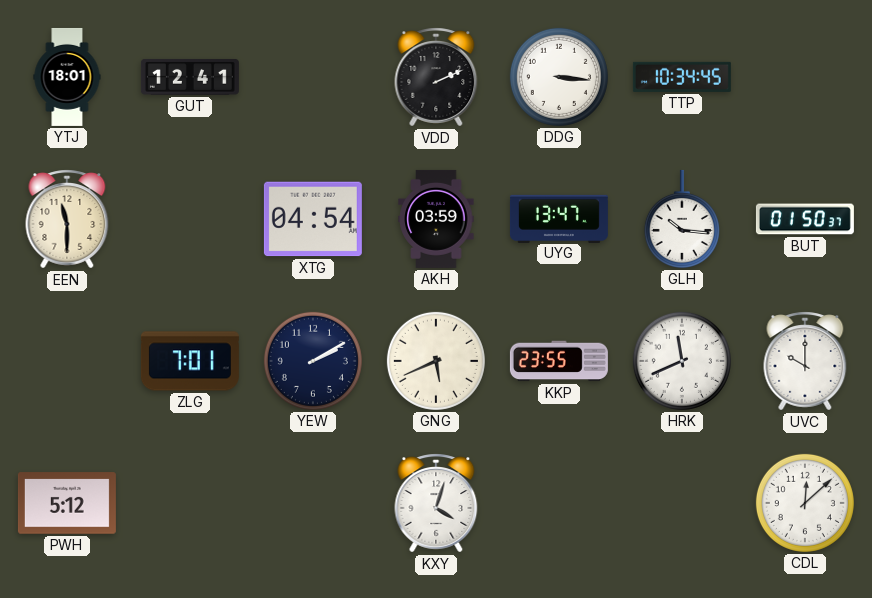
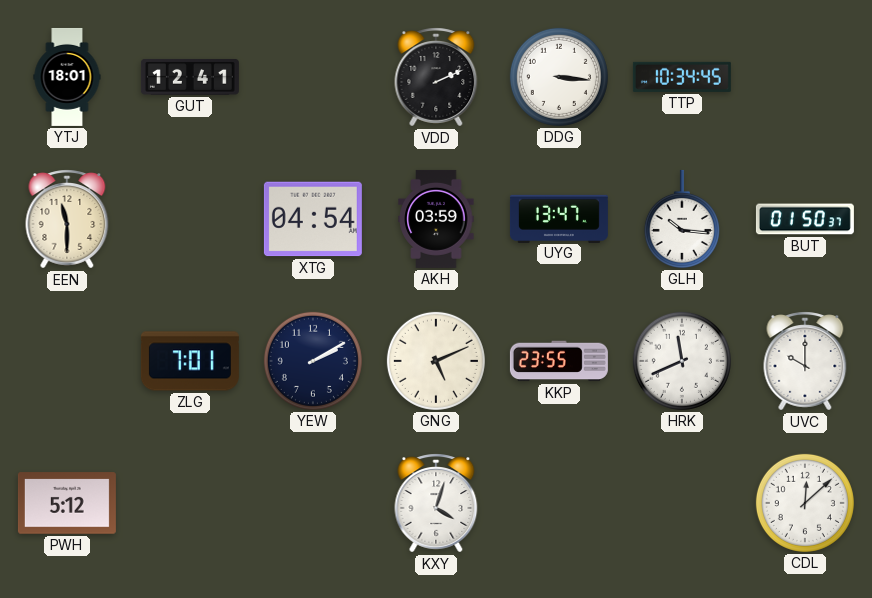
GNG: 5:41 -> 5:11
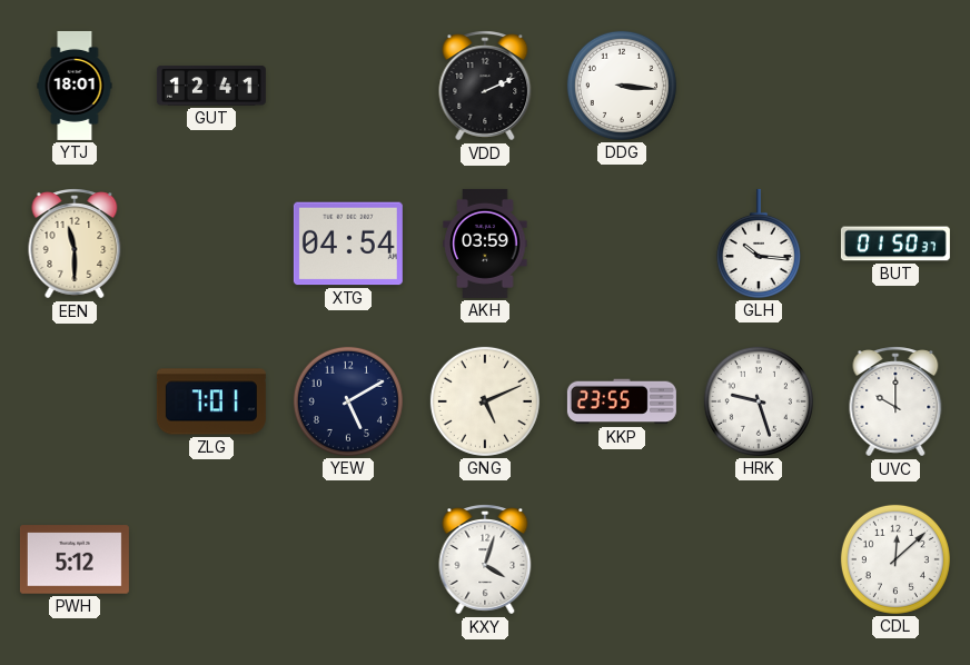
TTP: 10:34 -> none
UYG: 13:47 -> none
YEW: 2:10 -> 5:10
HRK: 11:41 -> 9:27
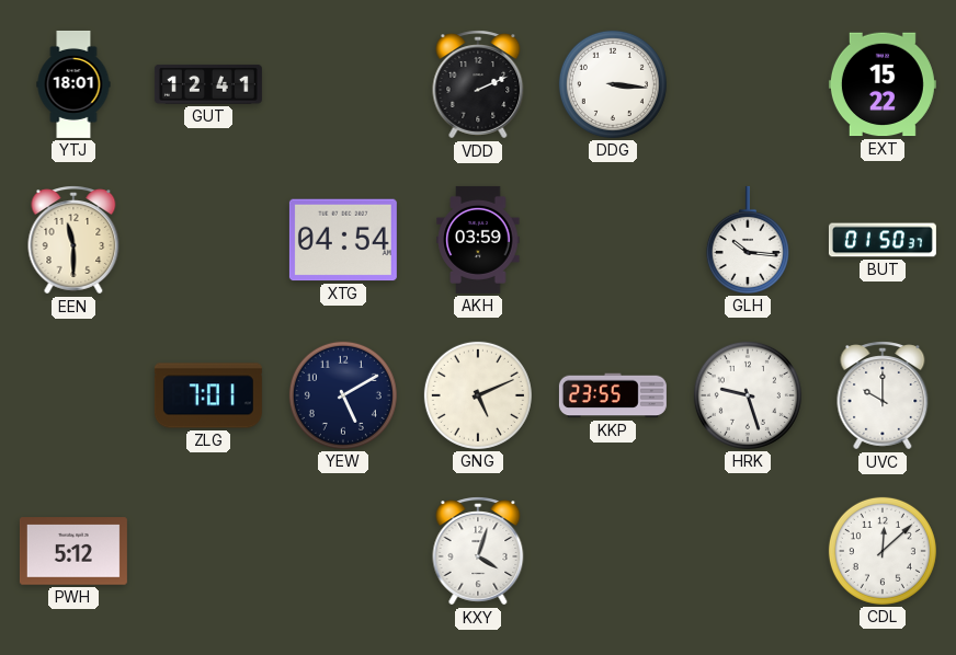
EXT: none -> 15:22
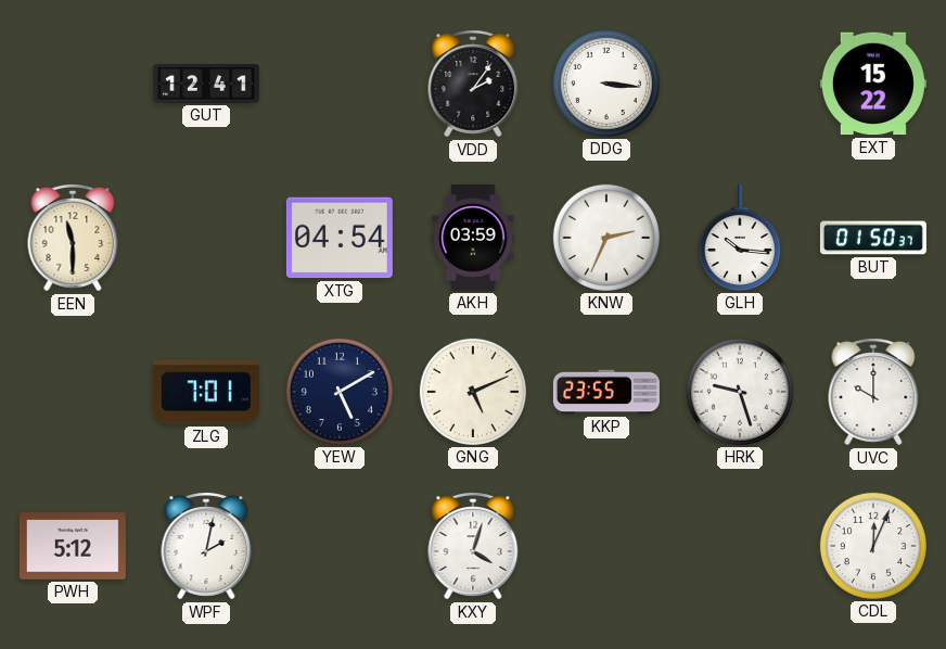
YTJ: 18:01 -> none
VDD: 2:11 -> 2:06
KNW: none -> 2:34
WPF: none -> 2:02
CDL: 12:08 -> 12:04
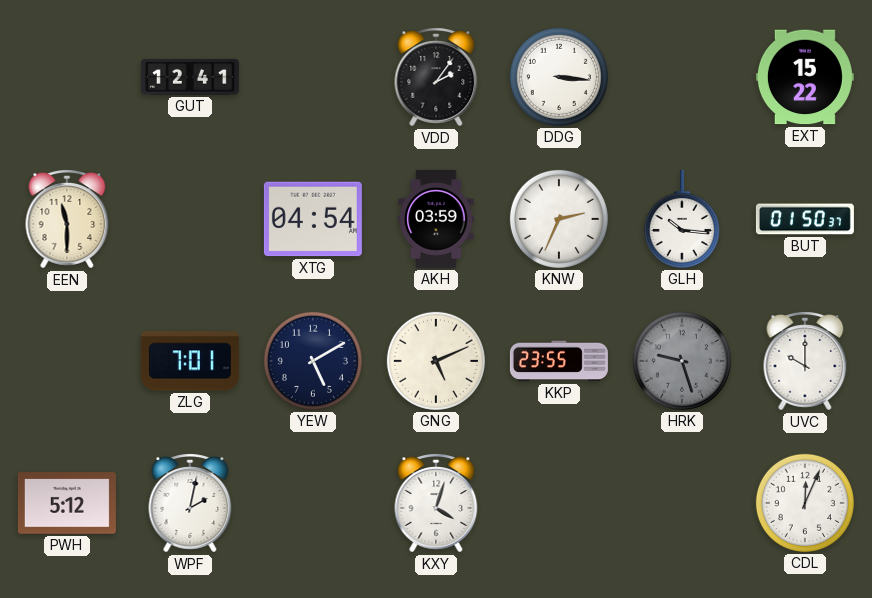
HRK dial: white -> grey
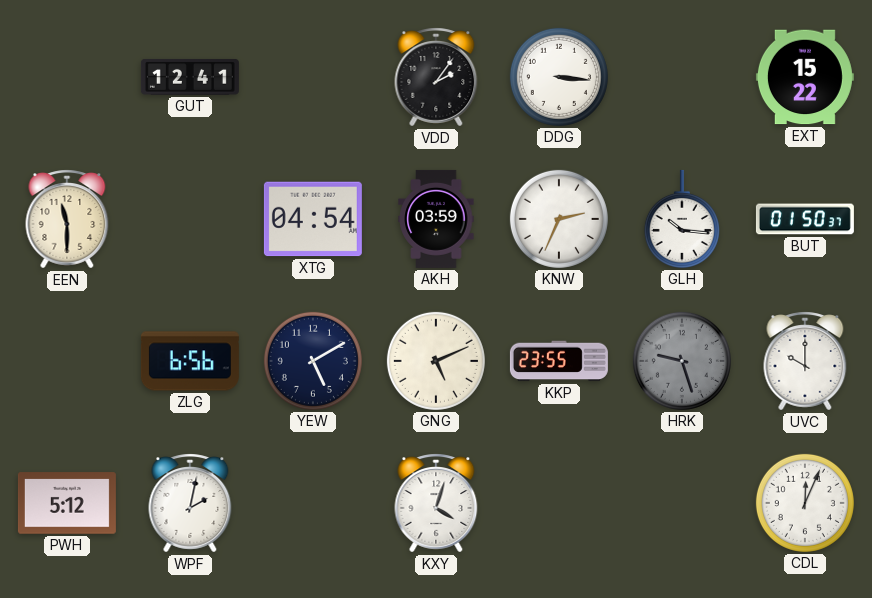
ZLG: 7:01 -> 6:56
